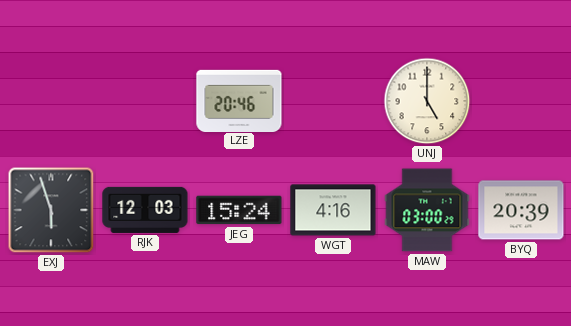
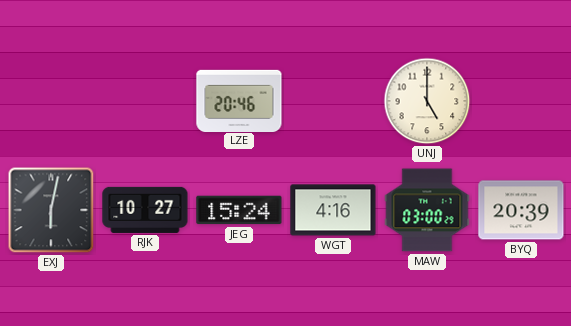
EXJ: 5:57 -> 6:02
RJK: 12:03 -> 10:27
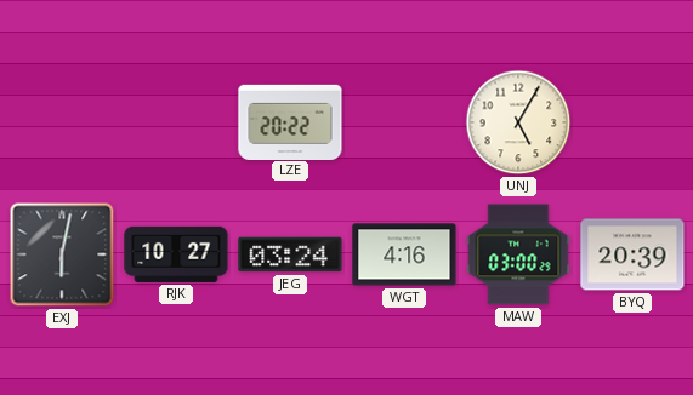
LZE: 20:46 -> 20:22
UNJ: 5:00 -> 5:05
JEG: 15:24 -> 03:24
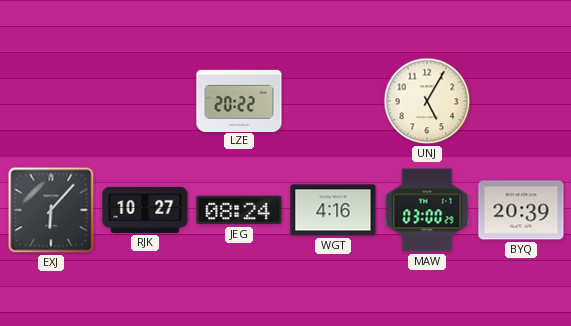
EXJ: 6:02 -> 6:07
JEG: 03:24 -> 08:24
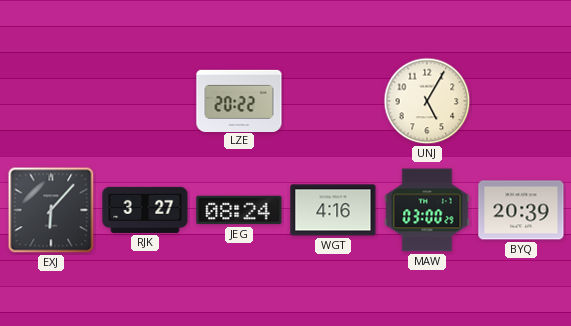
RJK: 10:27 -> 3:27
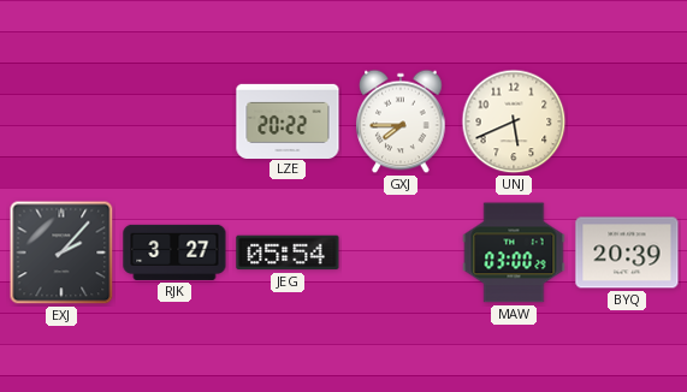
GXJ: none -> 7:45
UNJ: 5:05 -> 5:41
EXJ: 6:07 -> 2:07
JEG: 08:24 -> 05:54
WGT: 4:16 -> none
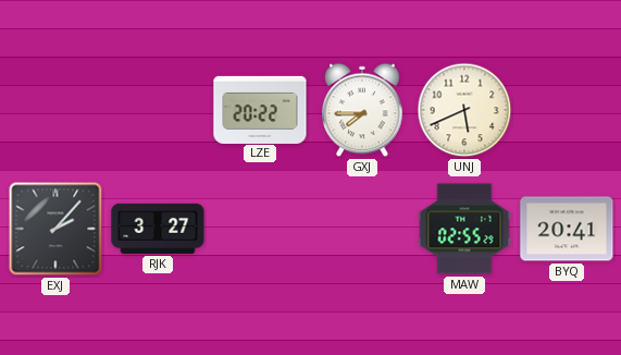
JEG: 05:54 -> none
MAW: 03:00 -> 02:55
BYQ: 20:39 -> 20:41
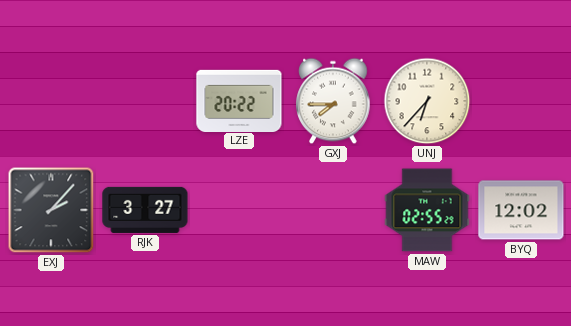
UNJ: 5:41 -> 6:37
BYQ: 20:41 -> 12:02
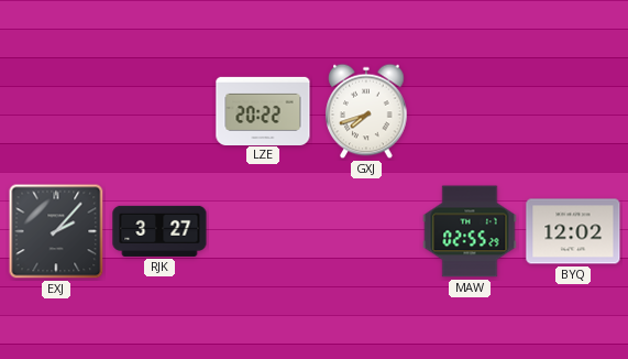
GXJ: 7:45 -> 7:42
UNJ: 6:37 -> none
